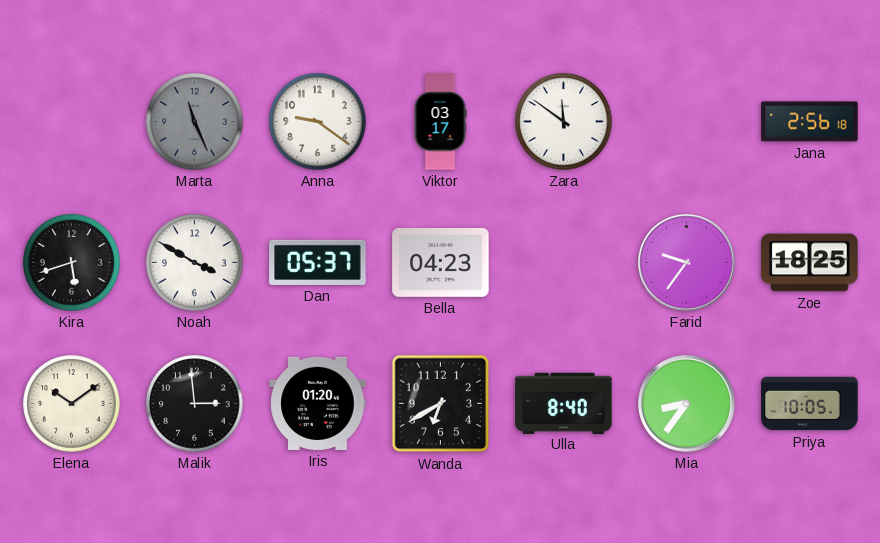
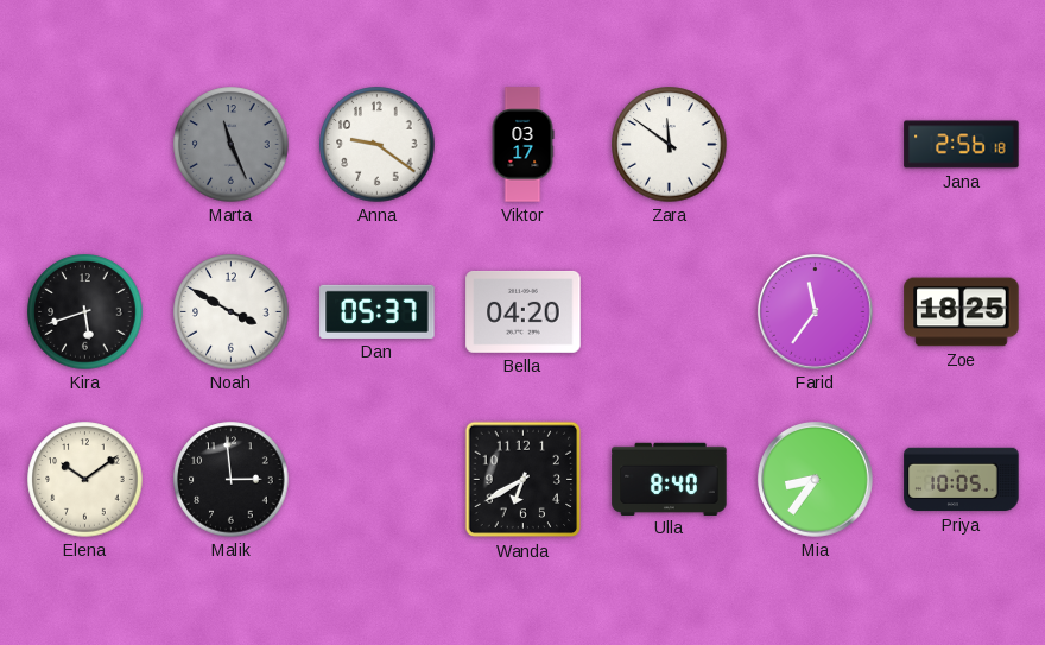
Bella: 04:23 -> 04:20
Farid: 9:36 -> 11:36
Iris: 01:20 -> none
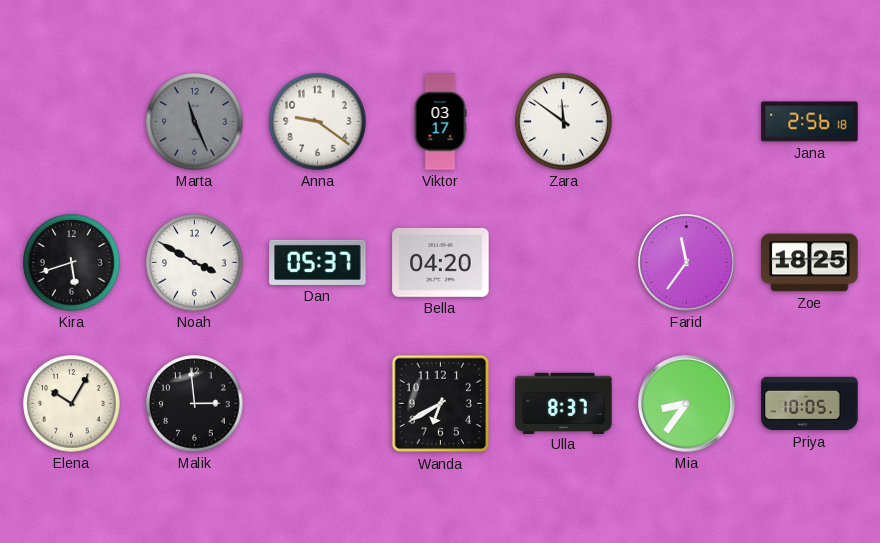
Elena: 10:09 -> 10:05
Ulla: 8:40 -> 8:37
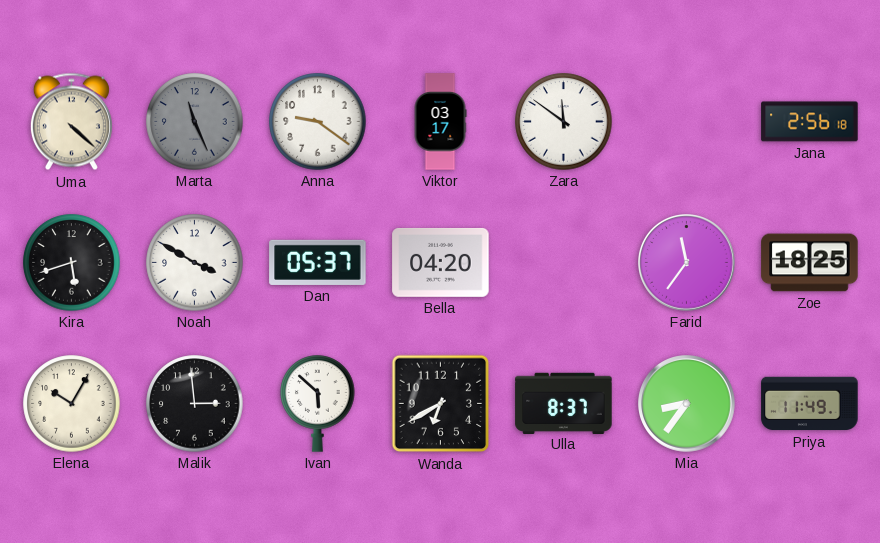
Uma: none -> 4:22
Ivan: none -> 5:52
Priya: 10:05 -> 11:49
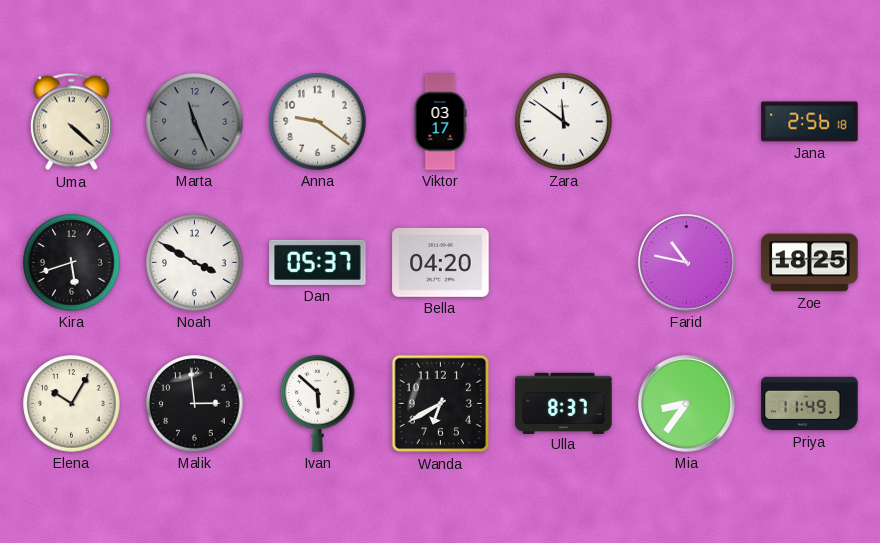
Farid: 11:36 -> 10:47
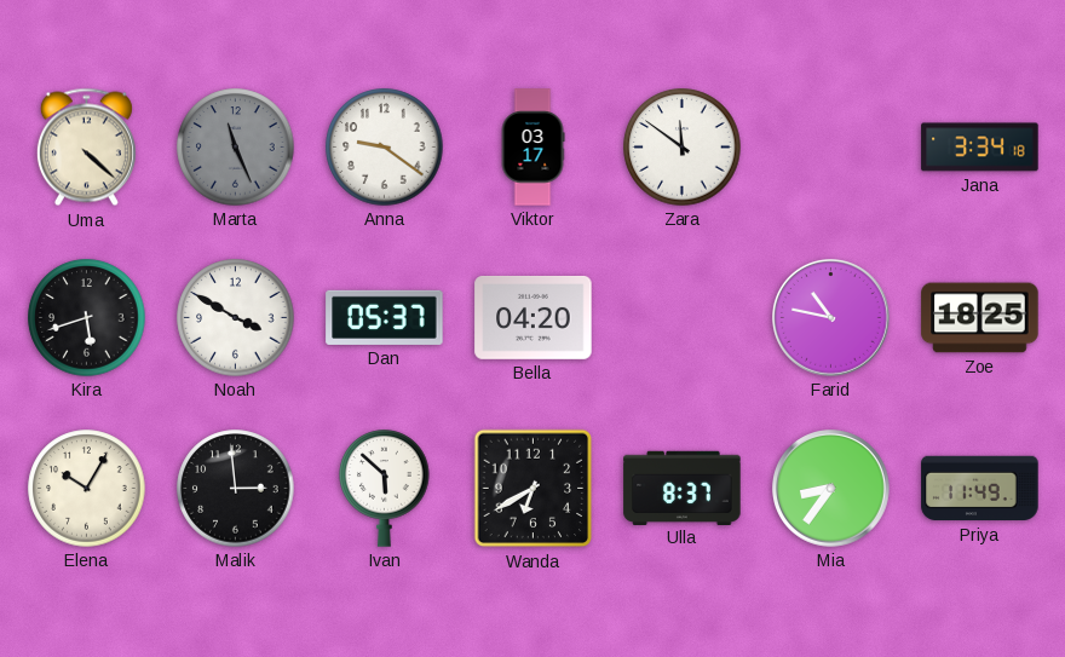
Jana: 2:56 -> 3:34
